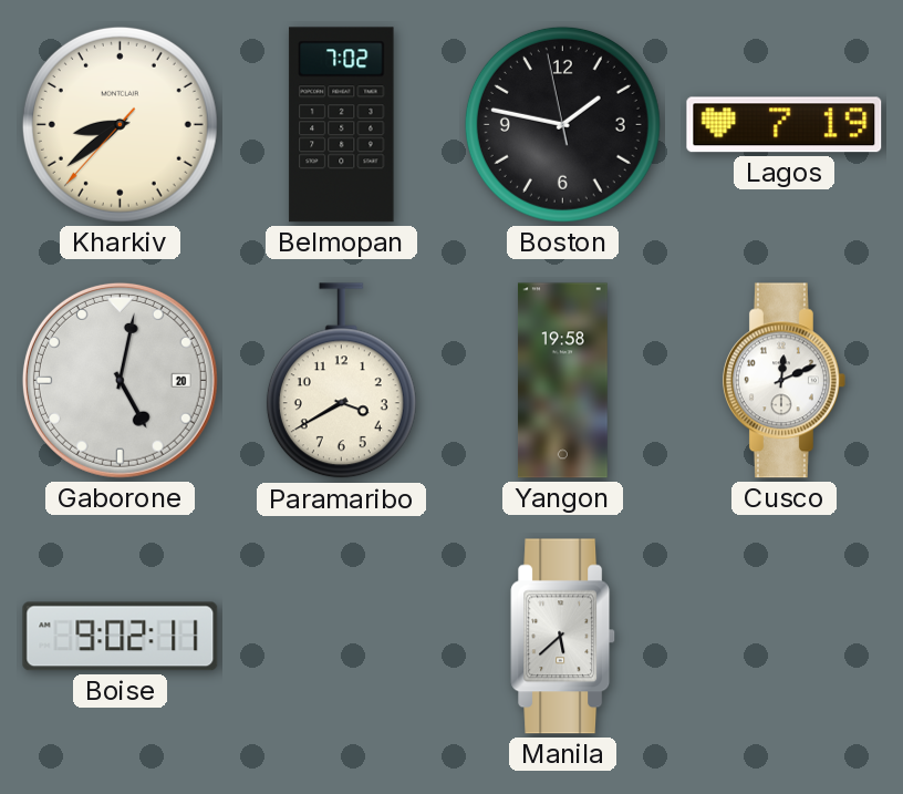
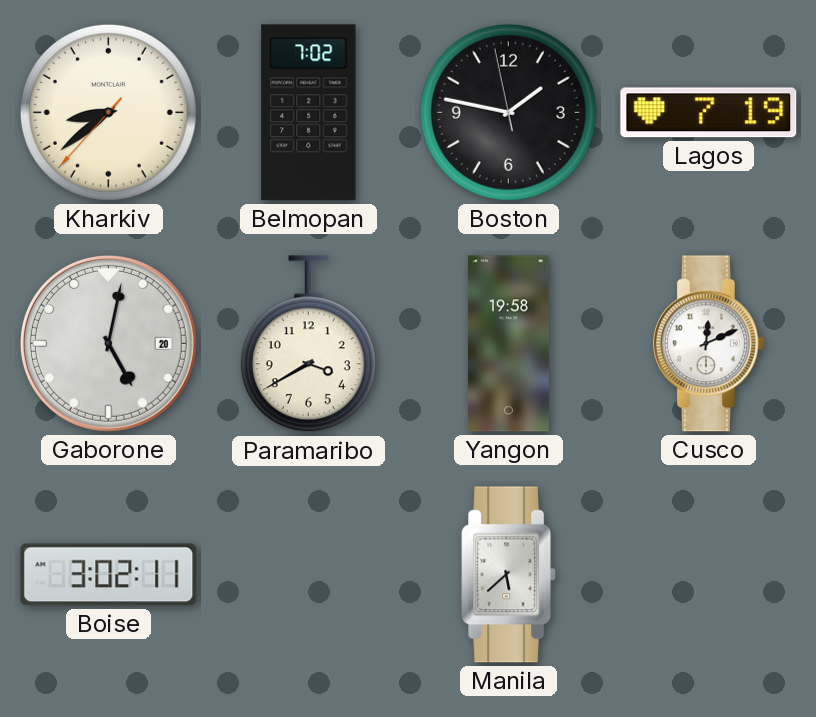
Boise: 9:02 -> 3:02
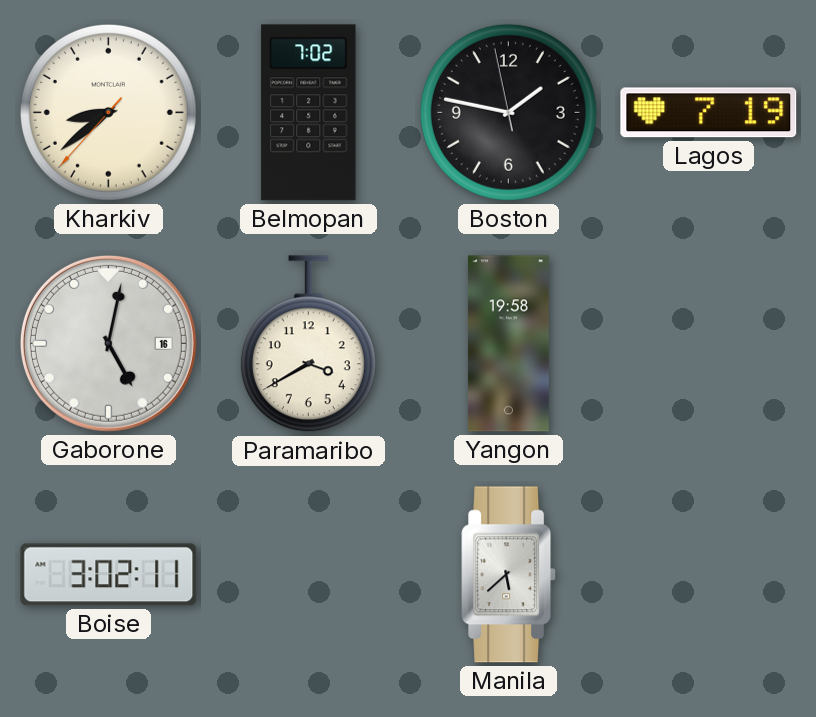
Gaborone date: 20 -> 16
Cusco: 12:11 -> none
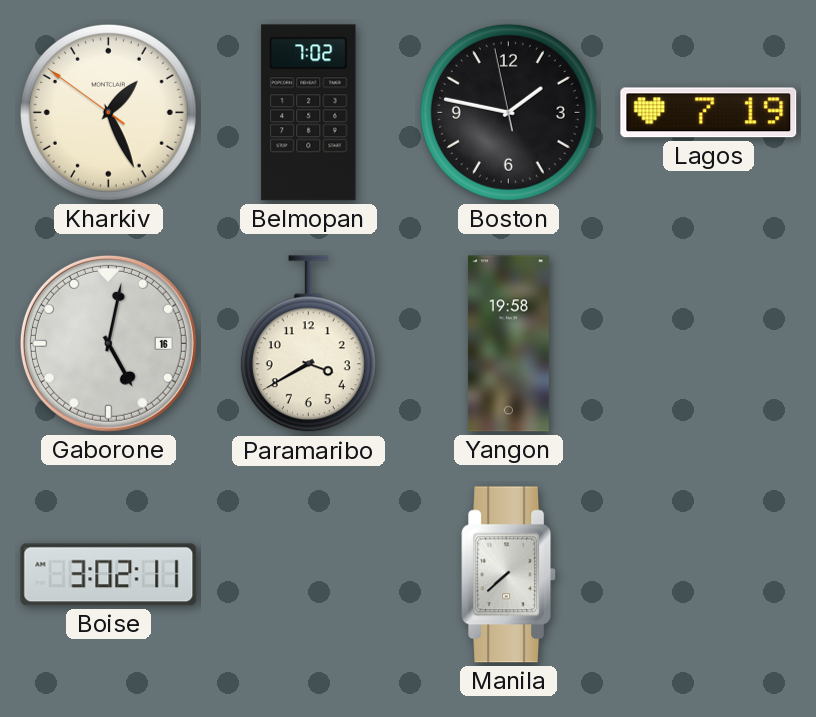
Kharkiv: 8:38 -> 1:25
Manila: 5:38 -> 7:38
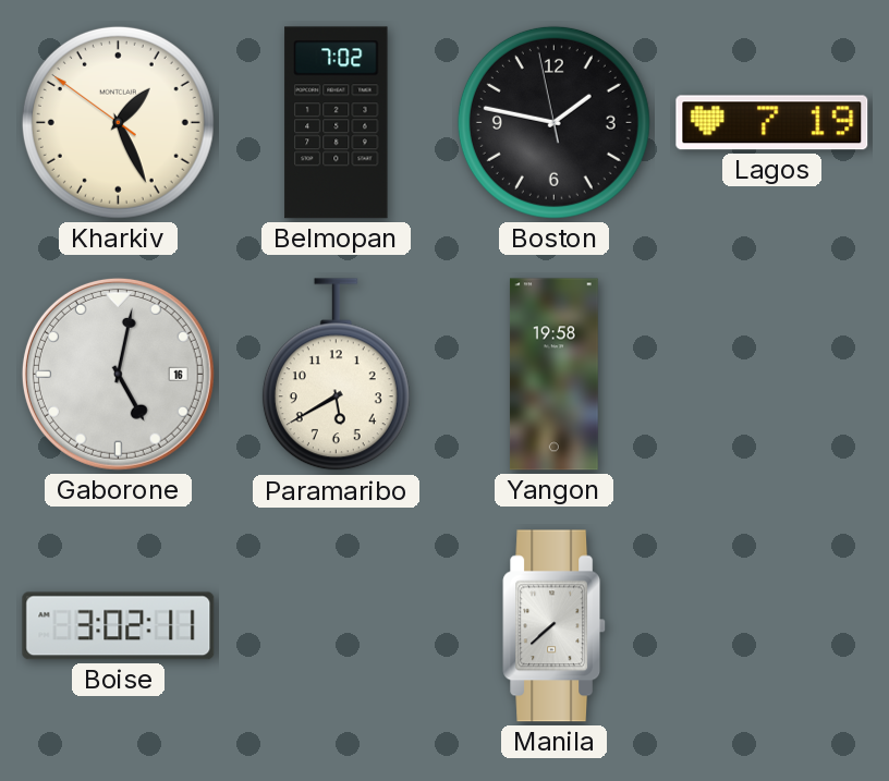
Paramaribo: 3:40 -> 5:40
